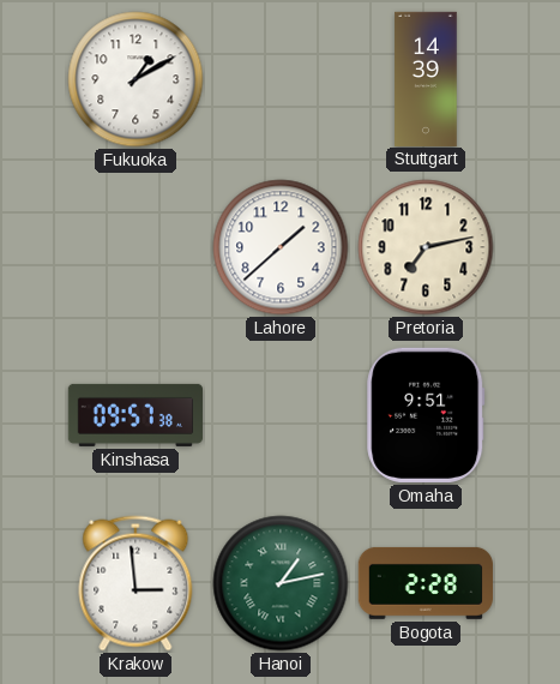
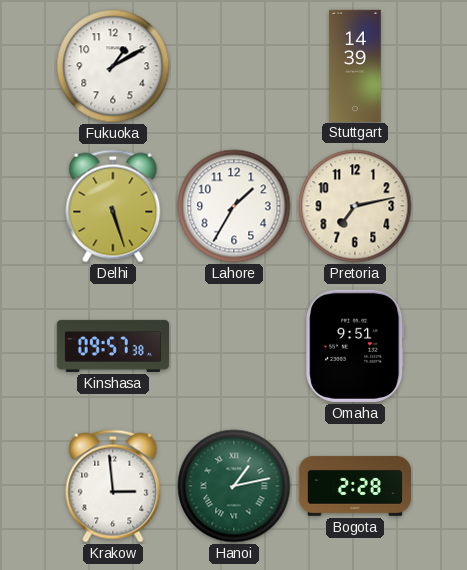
Delhi: none -> 5:27
Lahore: 1:38 -> 1:35
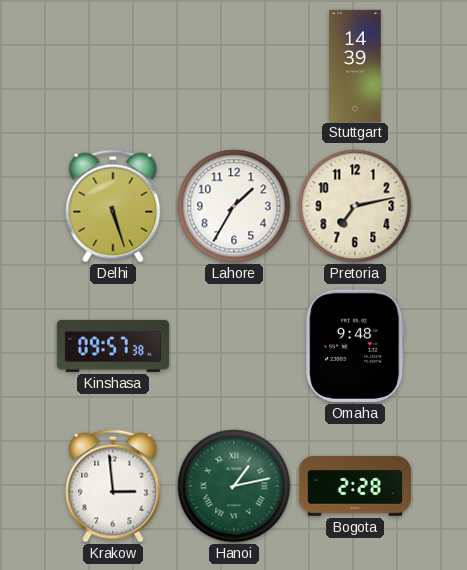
Fukuoka: 1:10 -> none
Omaha: 9:51 -> 9:48
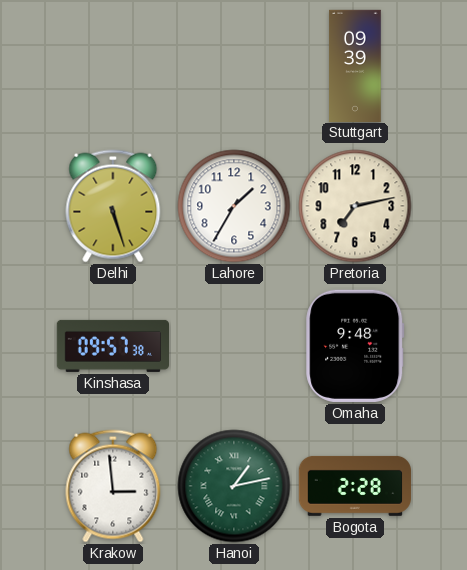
Stuttgart: 14:39 -> 09:39
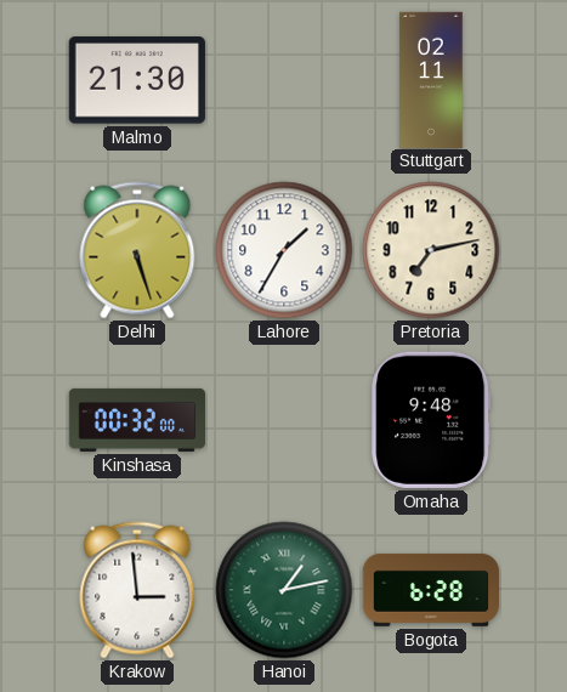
Malmo: none -> 21:30
Stuttgart: 09:39 -> 02:11
Kinshasa: 09:57 -> 00:32
Bogota: 2:28 -> 6:28
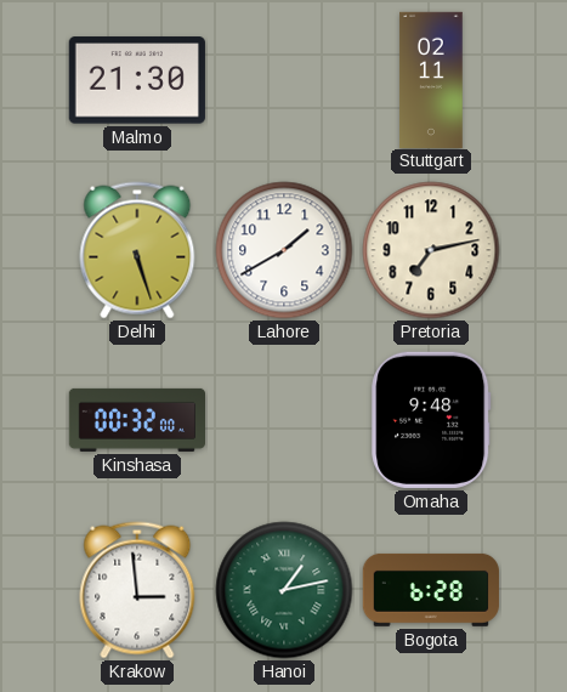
Lahore: 1:35 -> 1:40
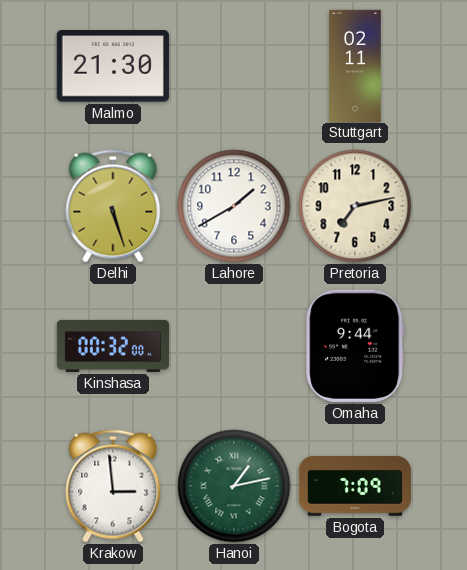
Omaha: 9:48 -> 9:44
Bogota: 6:28 -> 7:09
